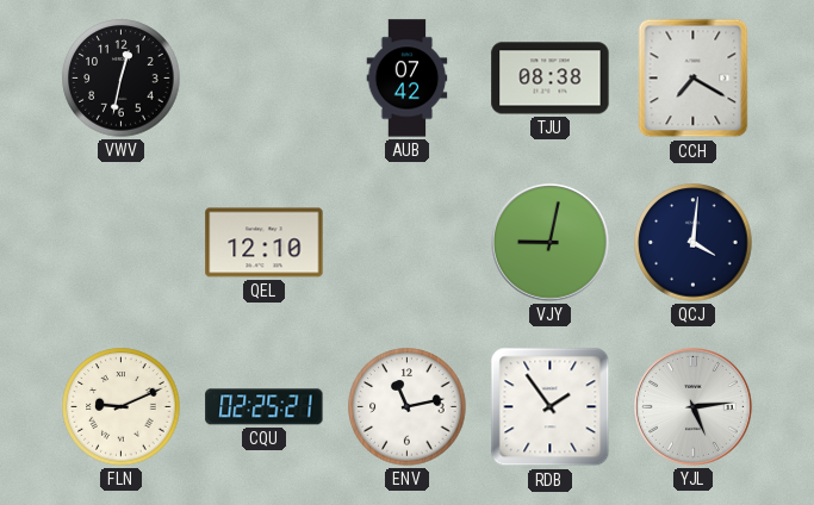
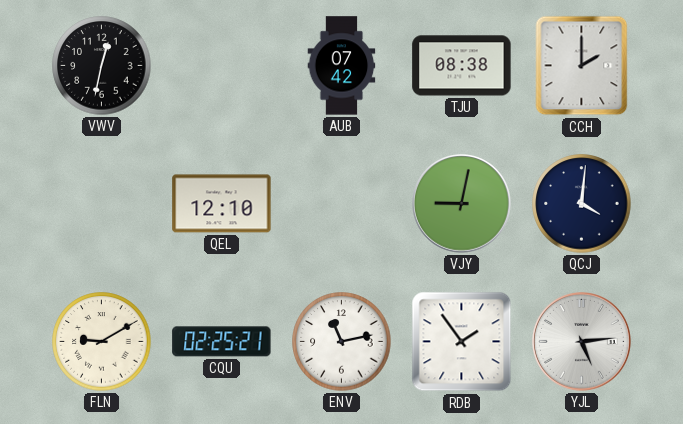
CCH: 7:20 -> 2:00
FLN: 9:11 -> 9:10
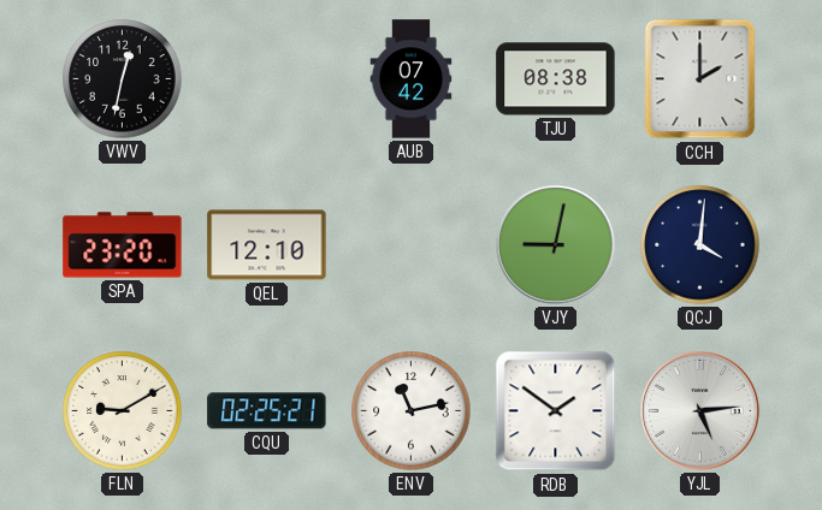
SPA: none -> 23:20
RDB: 1:54 -> 1:51
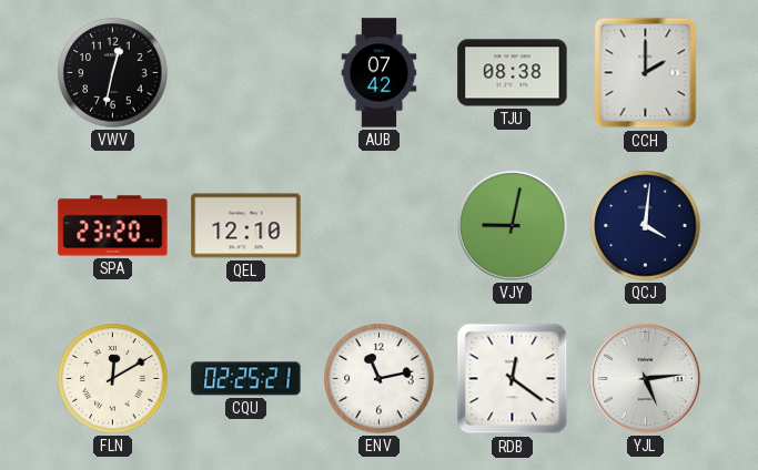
FLN: 9:10 -> 12:10
RDB: 1:51 -> 12:21
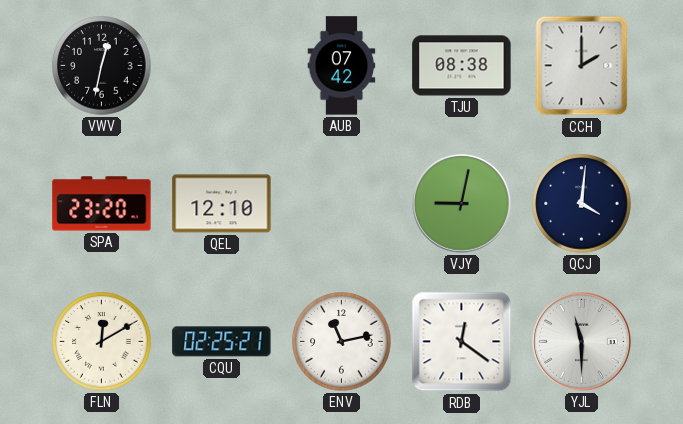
YJL: 5:14 -> 11:30
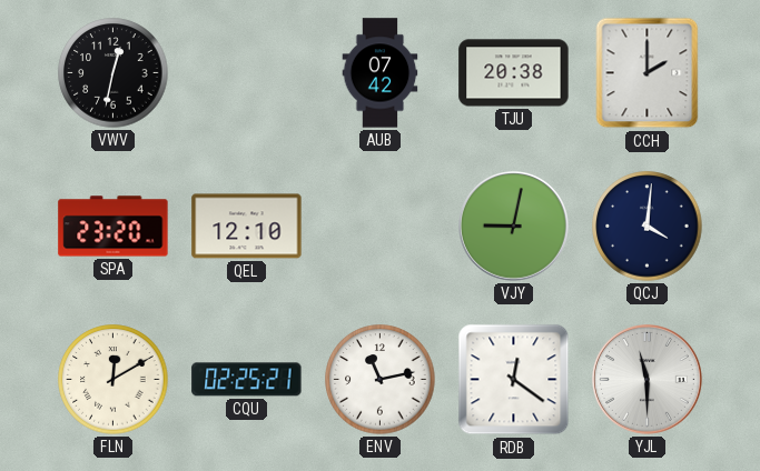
TJU: 08:38 -> 20:38
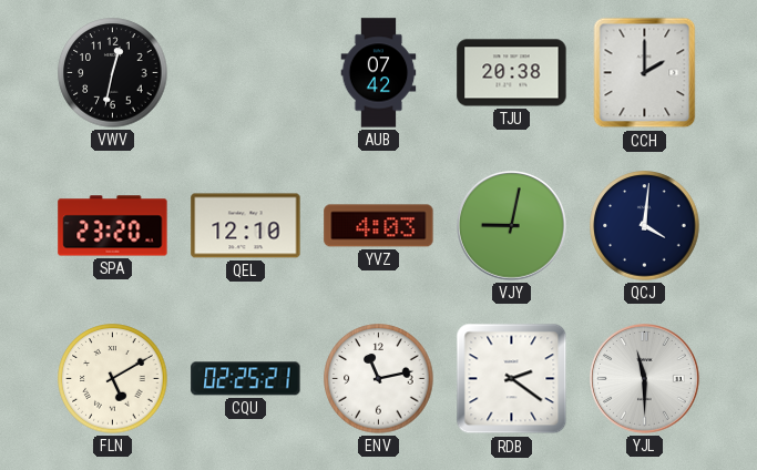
YVZ: none -> 4:03
FLN: 12:10 -> 5:10
RDB: 12:21 -> 2:21
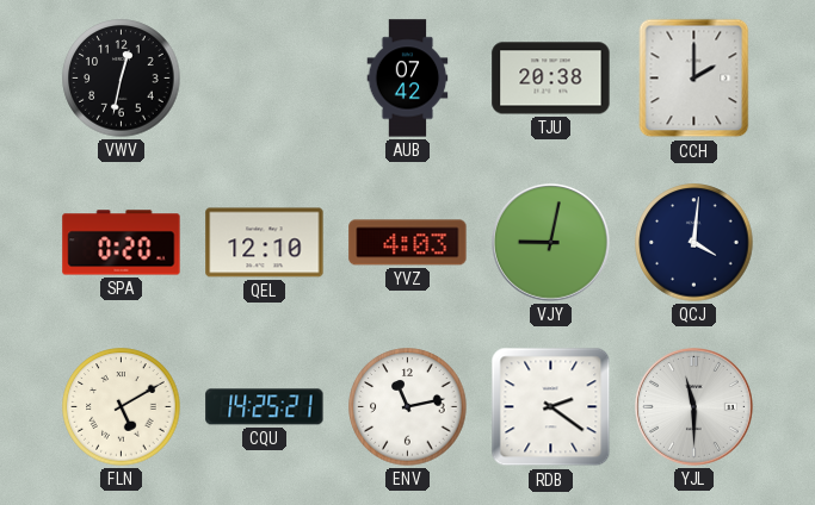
SPA: 23:20 -> 0:20
CQU: 02:25 -> 14:25
